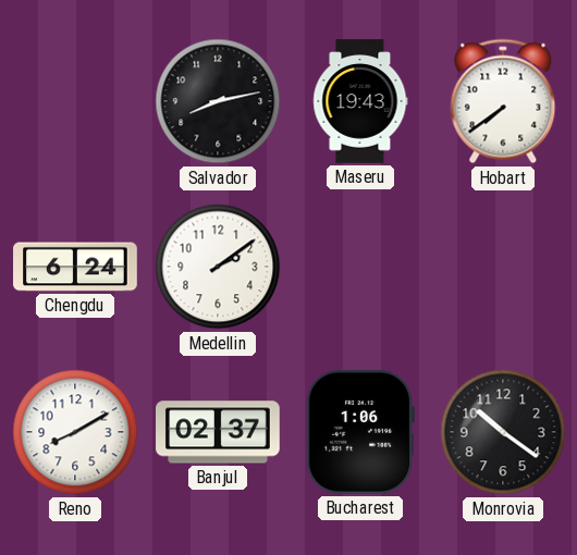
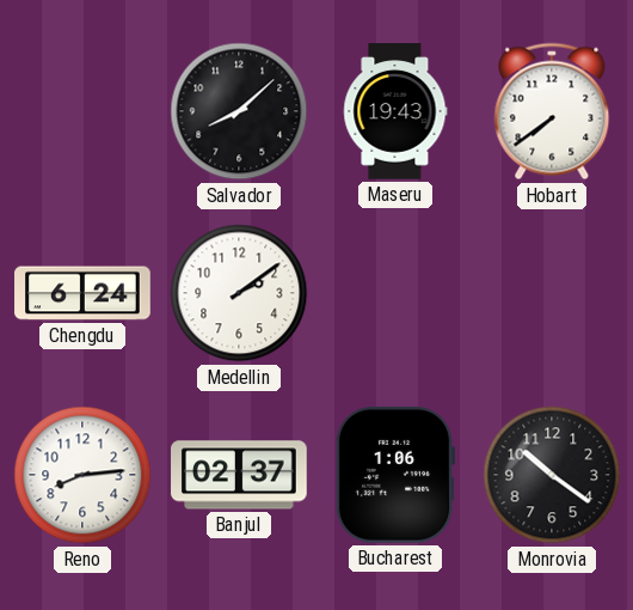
Salvador: 8:13 -> 8:08
Reno: 8:10 -> 8:14
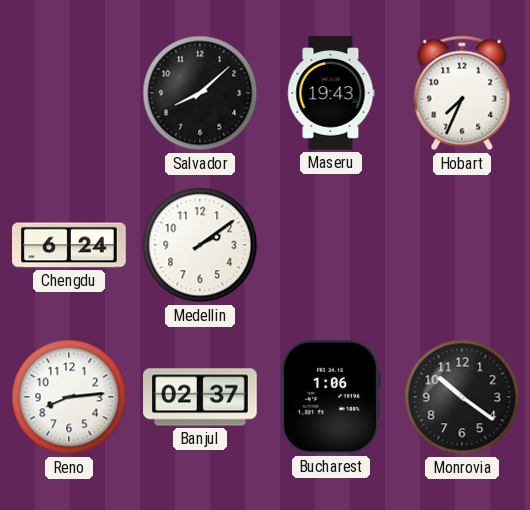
Hobart: 7:39 -> 7:34
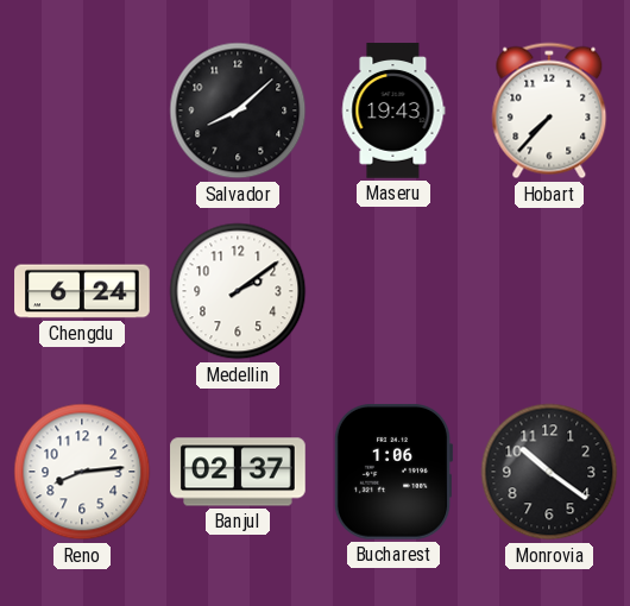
Hobart: 7:34 -> 7:37
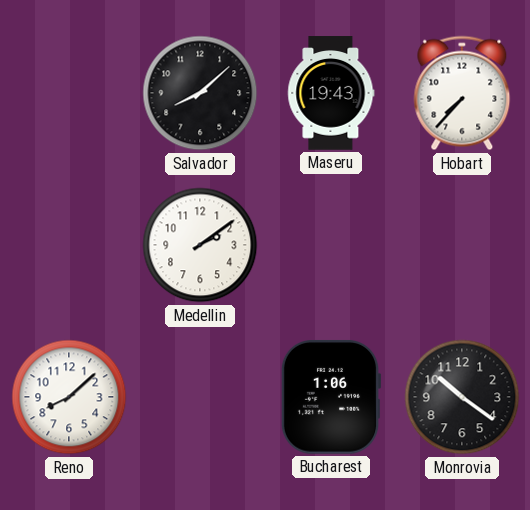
Chengdu: 6:24 -> none
Reno: 8:14 -> 8:08
Banjul: 02:37 -> none
